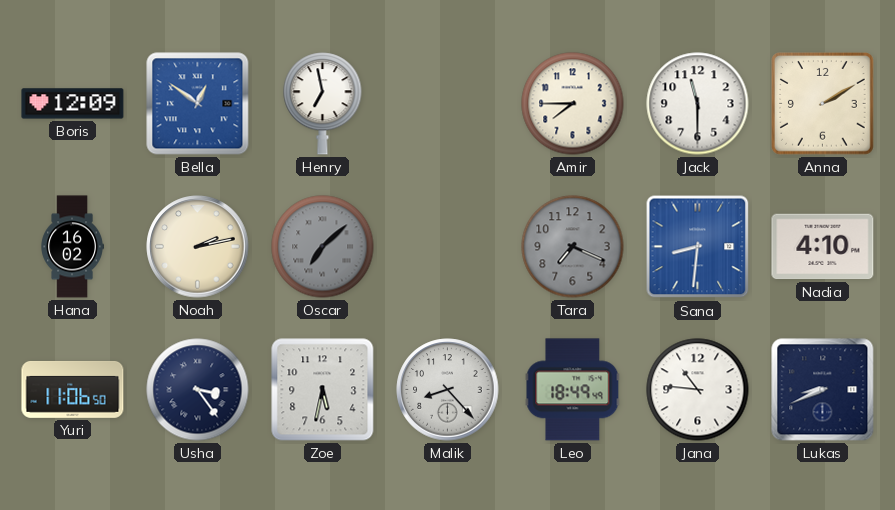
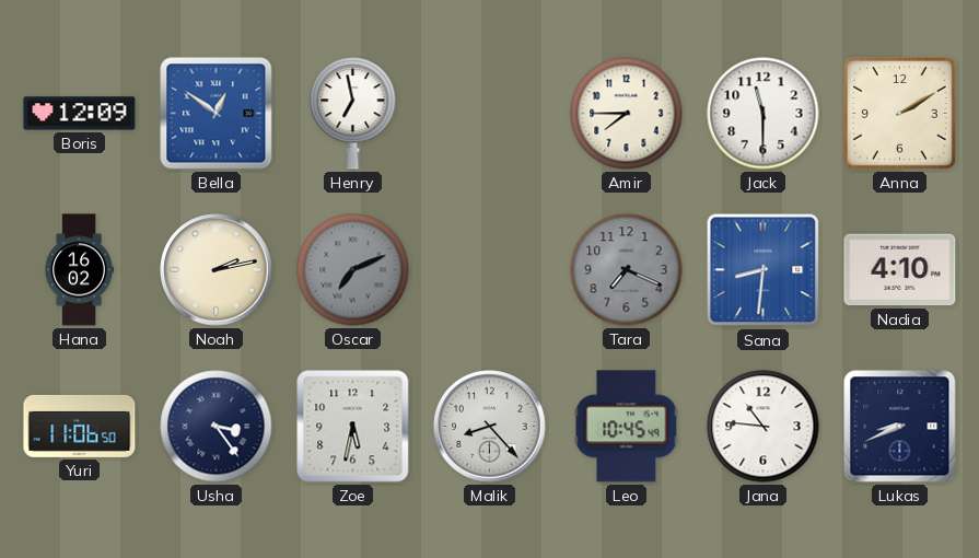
Oscar: 7:08 -> 7:11
Leo: 18:49 -> 10:45
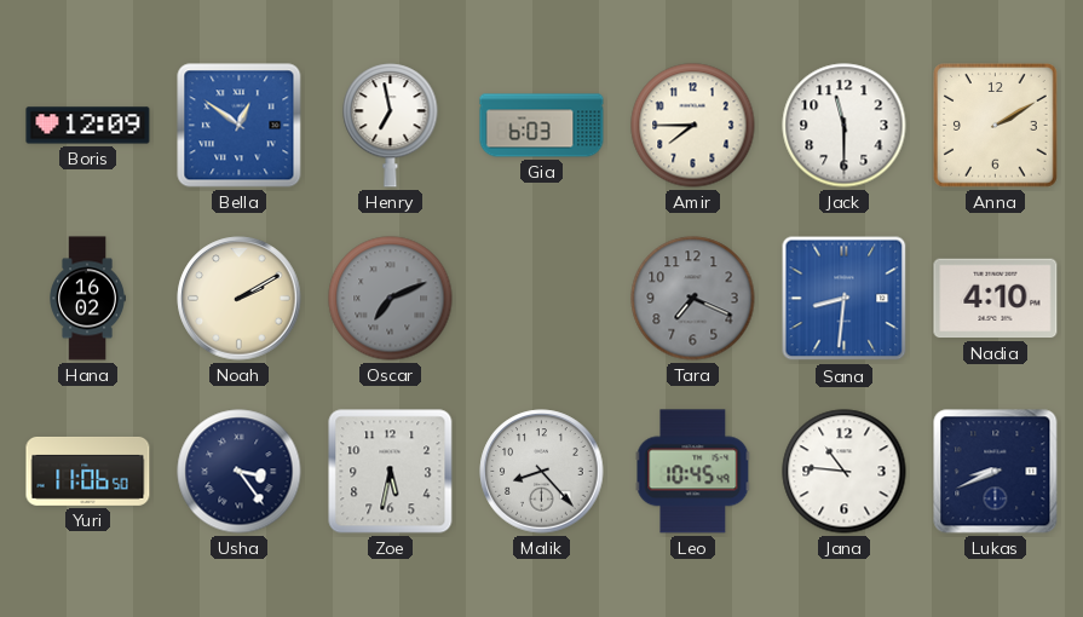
Gia: none -> 6:03
Noah: 2:13 -> 2:10
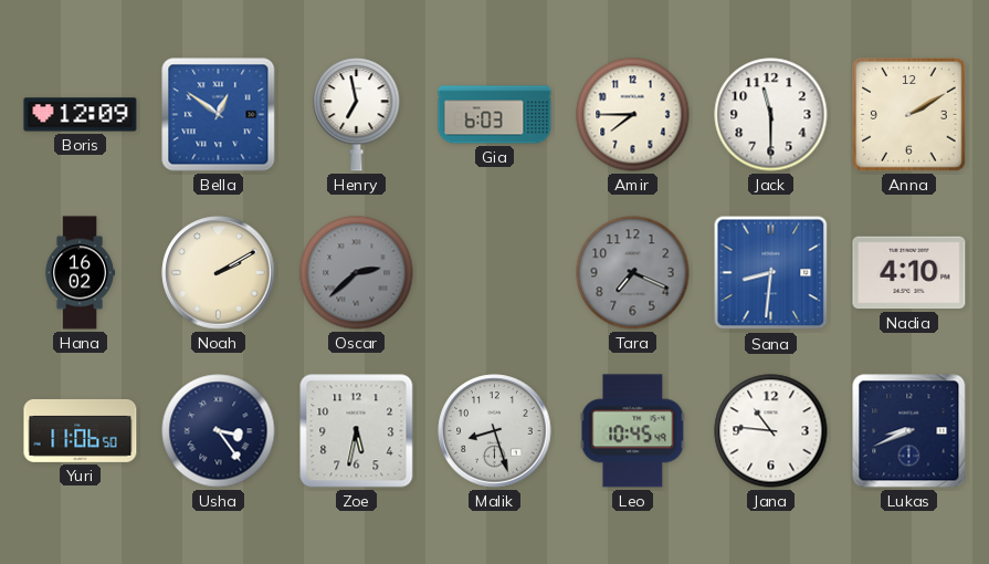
Oscar: 7:11 -> 2:38
Malik: 8:23 -> 8:27
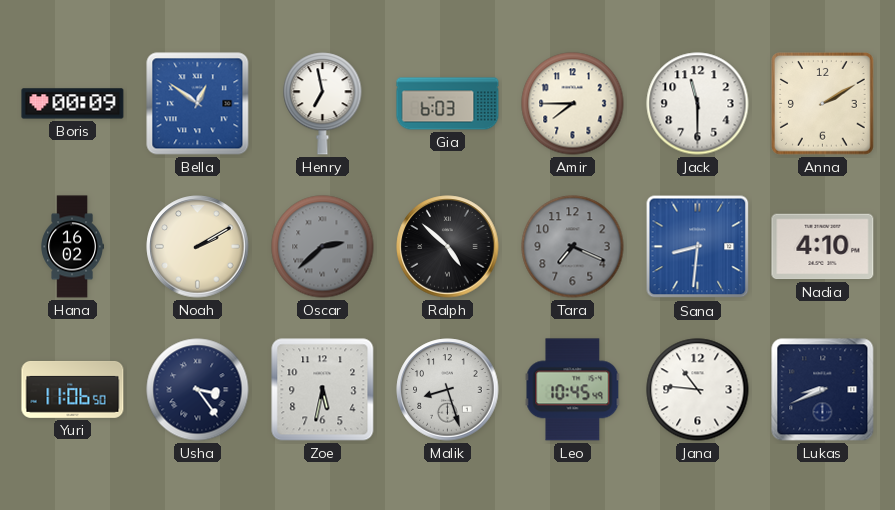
Boris: 12:09 -> 00:09
Ralph: none -> 4:52
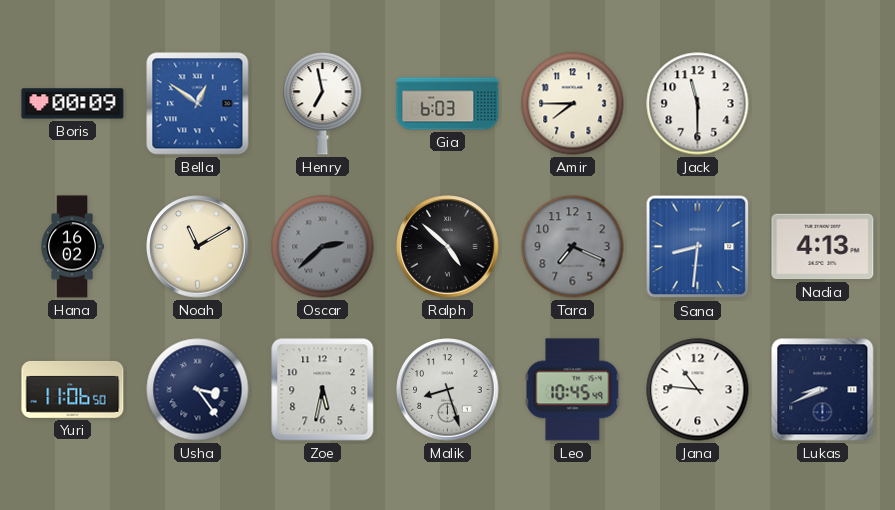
Anna: 2:10 -> none
Noah: 2:10 -> 11:10
Nadia: 4:10 -> 4:13
